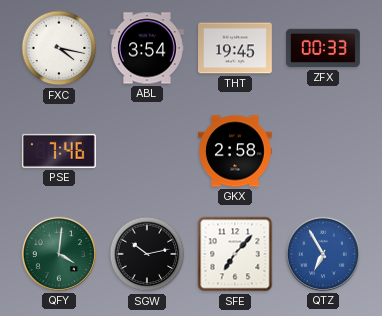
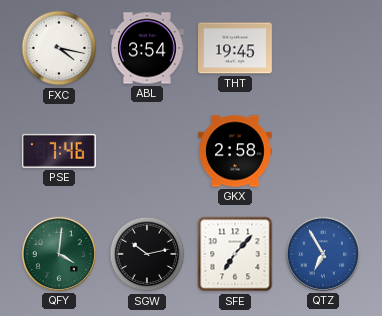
ZFX: 00:33 -> none
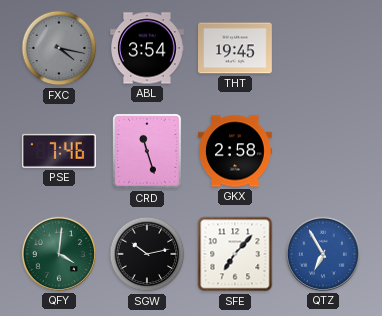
FXC dial: white -> grey
CRD: none -> 11:27
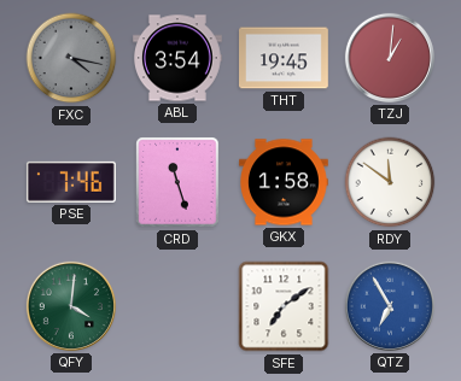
TZJ: none -> 1:01
GKX: 2:58 -> 1:58
RDY: none -> 11:51
SGW: 10:13 -> none
SFE: 7:07 -> 7:09
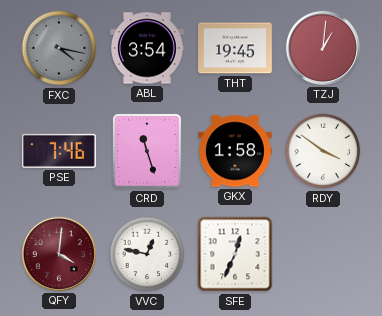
RDY: 11:51 -> 3:51
QFY dial: green -> burgundy
VVC: none -> 12:47
SFE: 7:09 -> 12:34
QTZ: 6:55 -> none
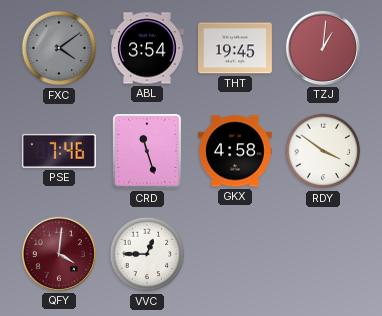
FXC: 4:17 -> 4:09
GKX: 1:58 -> 4:58
VVC: 12:47 -> 12:45
SFE: 12:34 -> none
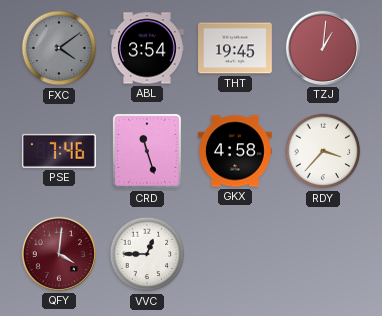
RDY: 3:51 -> 3:37
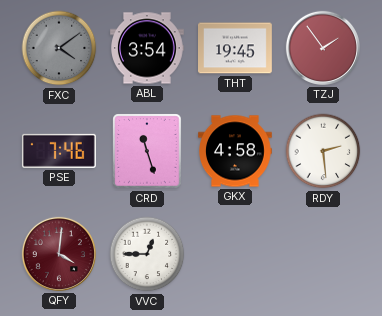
TZJ: 1:01 -> 1:54
RDY: 3:37 -> 2:29
